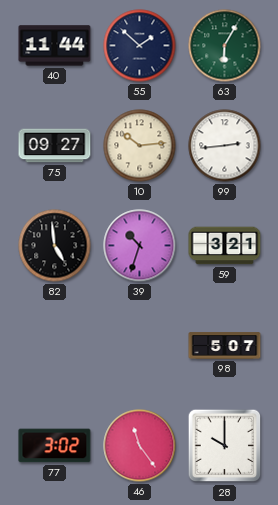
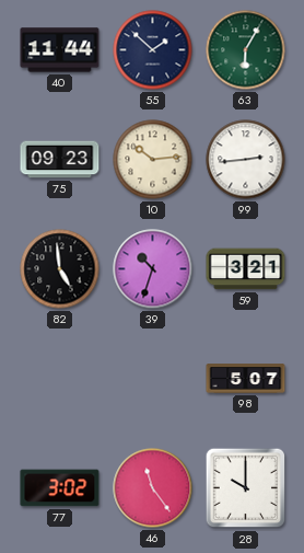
75: 09:27 -> 09:23
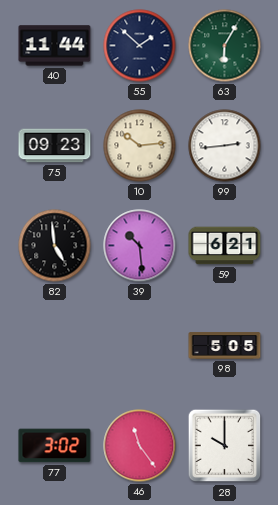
39: 10:33 -> 10:29
59: 3:21 -> 6:21
98: 5:07 -> 5:05
